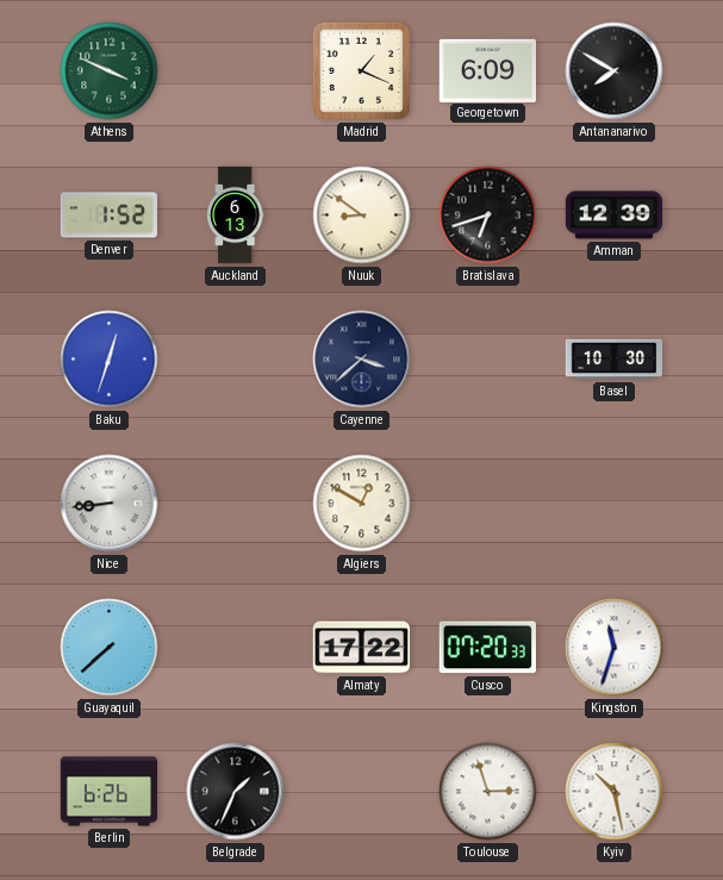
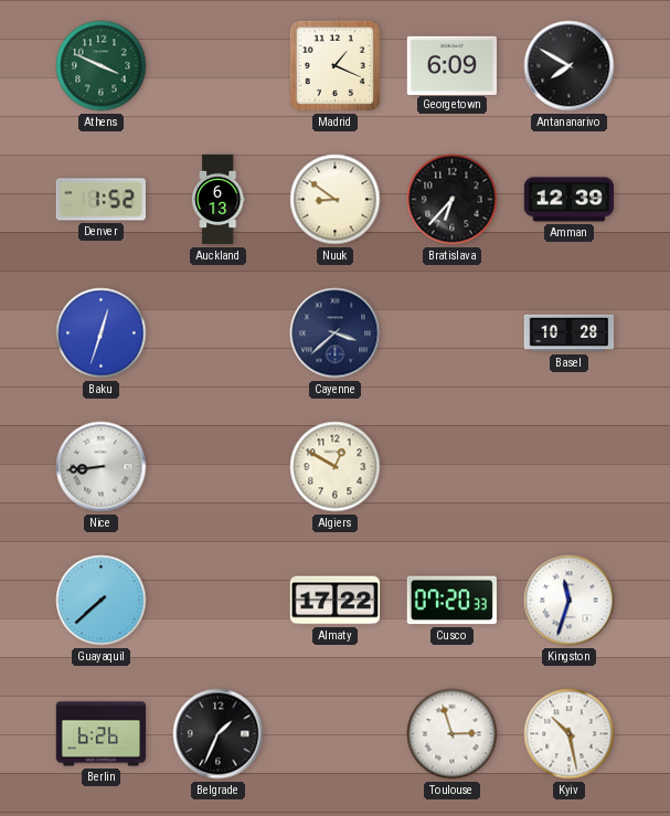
Bratislava: 6:42 -> 6:37
Basel: 10:30 -> 10:28
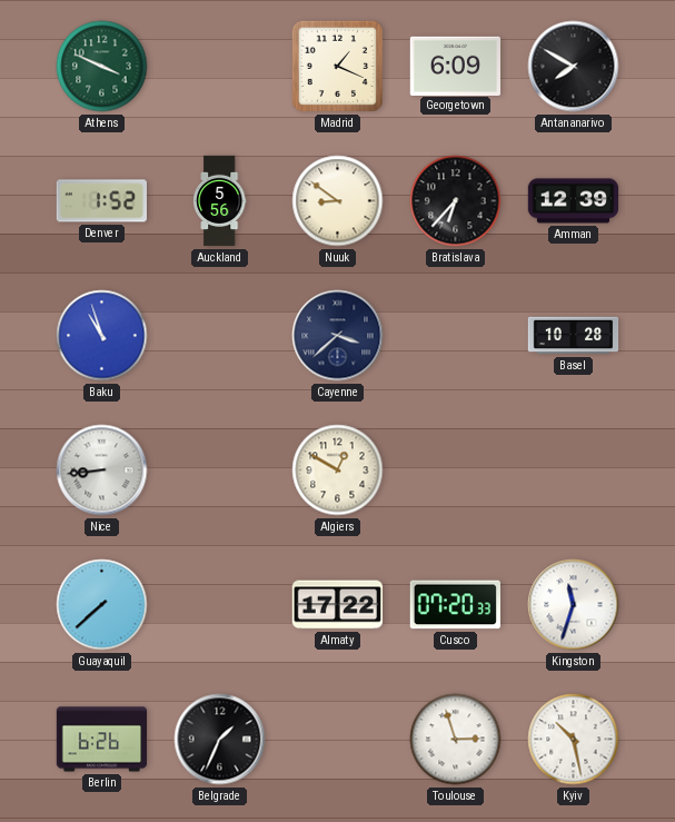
Auckland: 6:13 -> 5:56
Baku: 12:33 -> 10:57
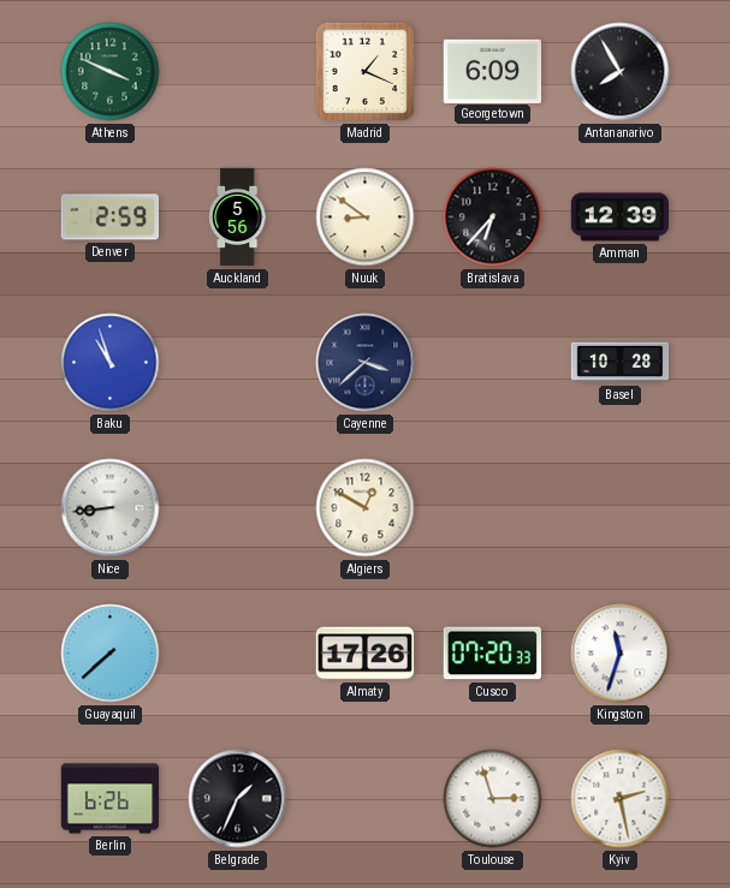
Antananarivo: 7:50 -> 7:55
Denver: 1:52 -> 2:59
Almaty: 17:22 -> 17:26
Kyiv: 10:28 -> 2:28
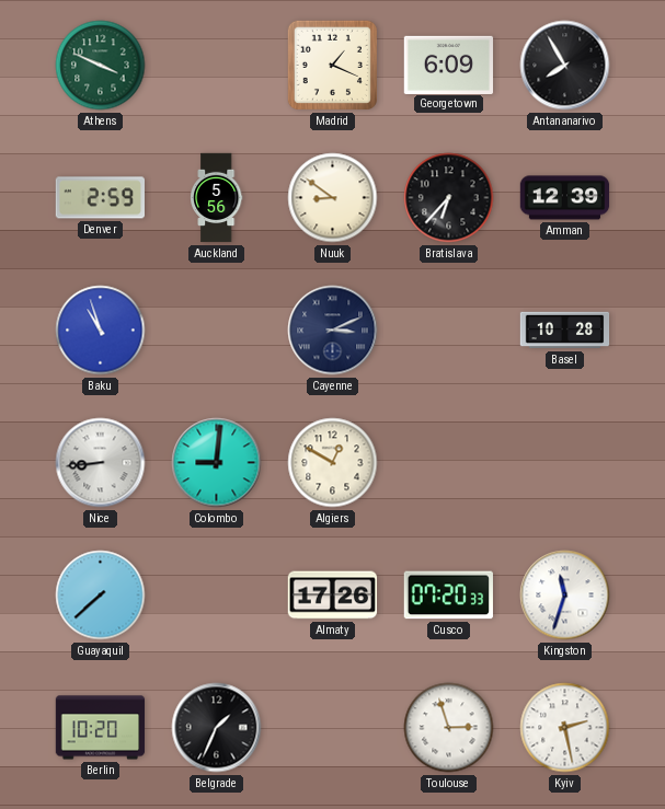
Cayenne: 3:38 -> 3:11
Colombo: none -> 9:01
Berlin: 6:26 -> 10:20
